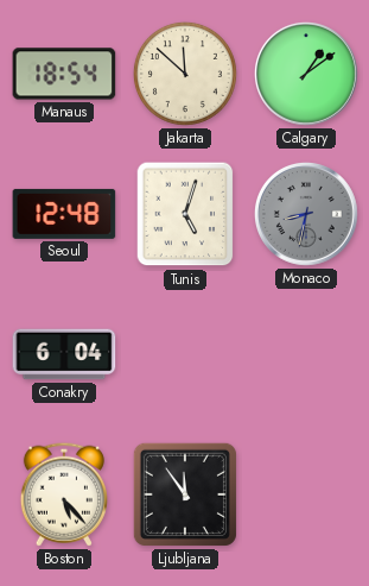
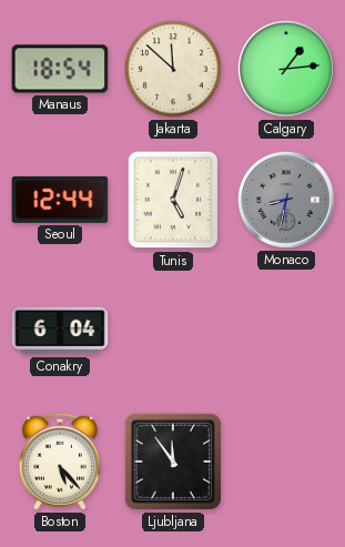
Calgary: 1:09 -> 1:14
Seoul: 12:48 -> 12:44
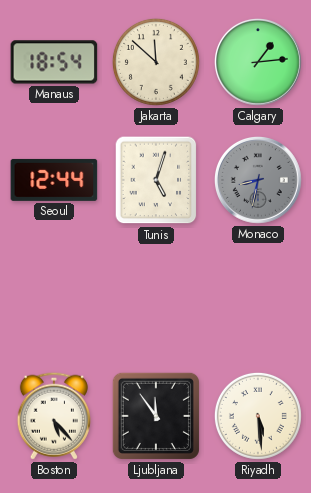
Conakry: 6:04 -> none
Riyadh: none -> 5:29
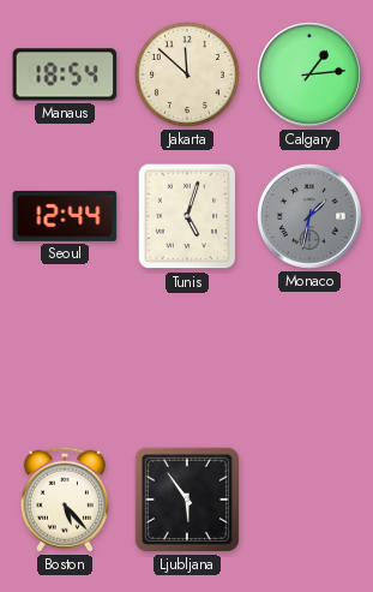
Monaco: 8:32 -> 1:32
Ljubljana: 11:54 -> 5:54
Riyadh: 5:29 -> none
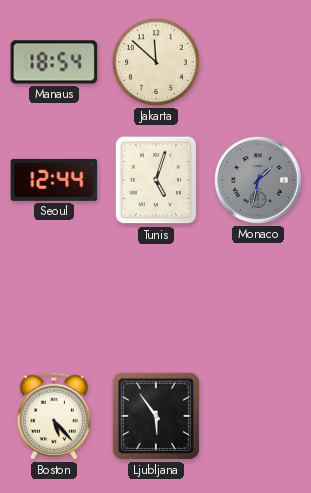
Calgary: 1:14 -> none
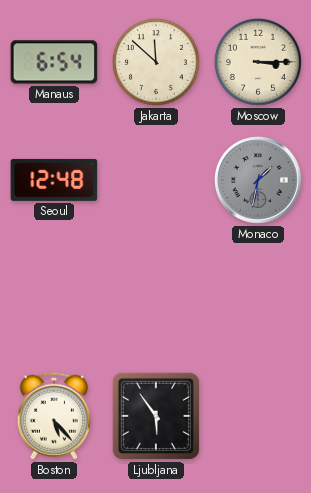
Manaus: 18:54 -> 6:54
Moscow: none -> 3:15
Seoul: 12:44 -> 12:48
Tunis: 5:03 -> none
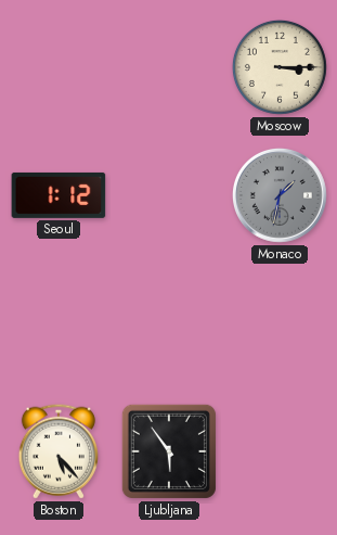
Manaus: 6:54 -> none
Jakarta: 11:52 -> none
Seoul: 12:48 -> 1:12
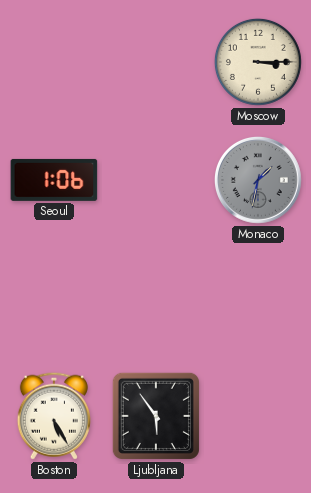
Seoul: 1:12 -> 1:06
Boston: 5:23 -> 5:25
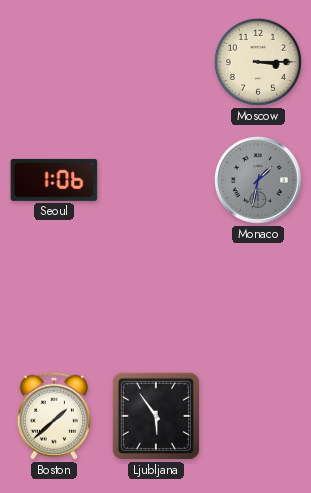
Boston: 5:25 -> 1:38
